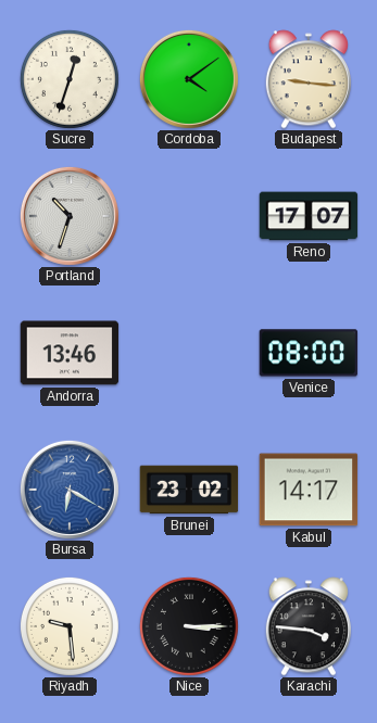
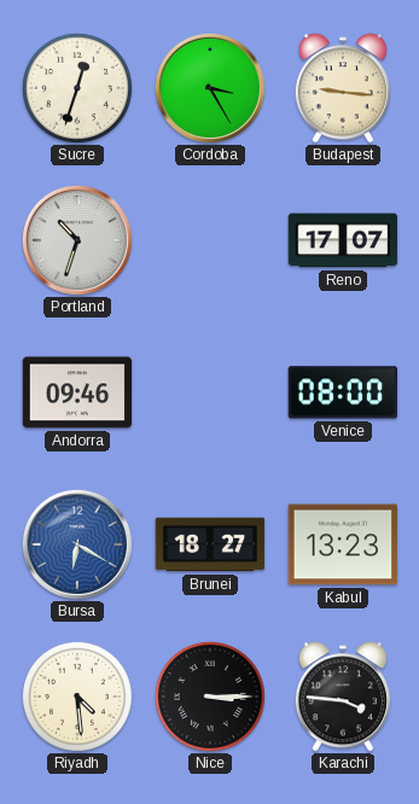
Cordoba: 4:09 -> 3:25
Andorra: 13:46 -> 09:46
Brunei: 23:02 -> 18:27
Kabul: 14:17 -> 13:23
Riyadh: 9:29 -> 4:29
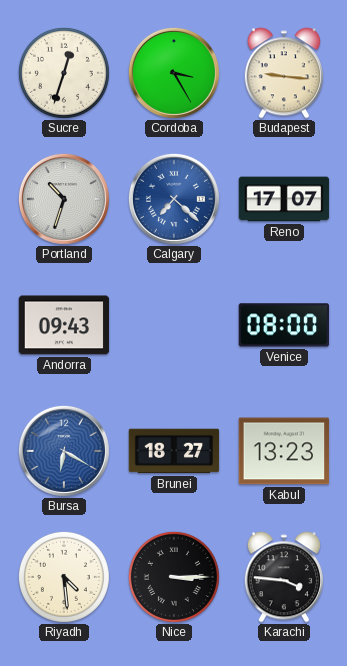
Calgary: none -> 7:22
Andorra: 09:46 -> 09:43
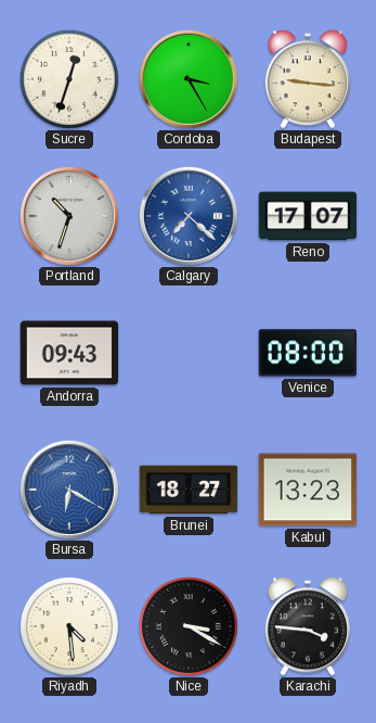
Nice: 3:15 -> 3:20
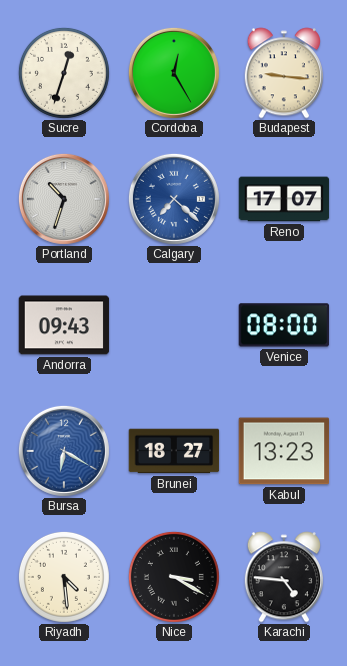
Cordoba: 3:25 -> 12:25
Karachi: 3:46 -> 4:46
